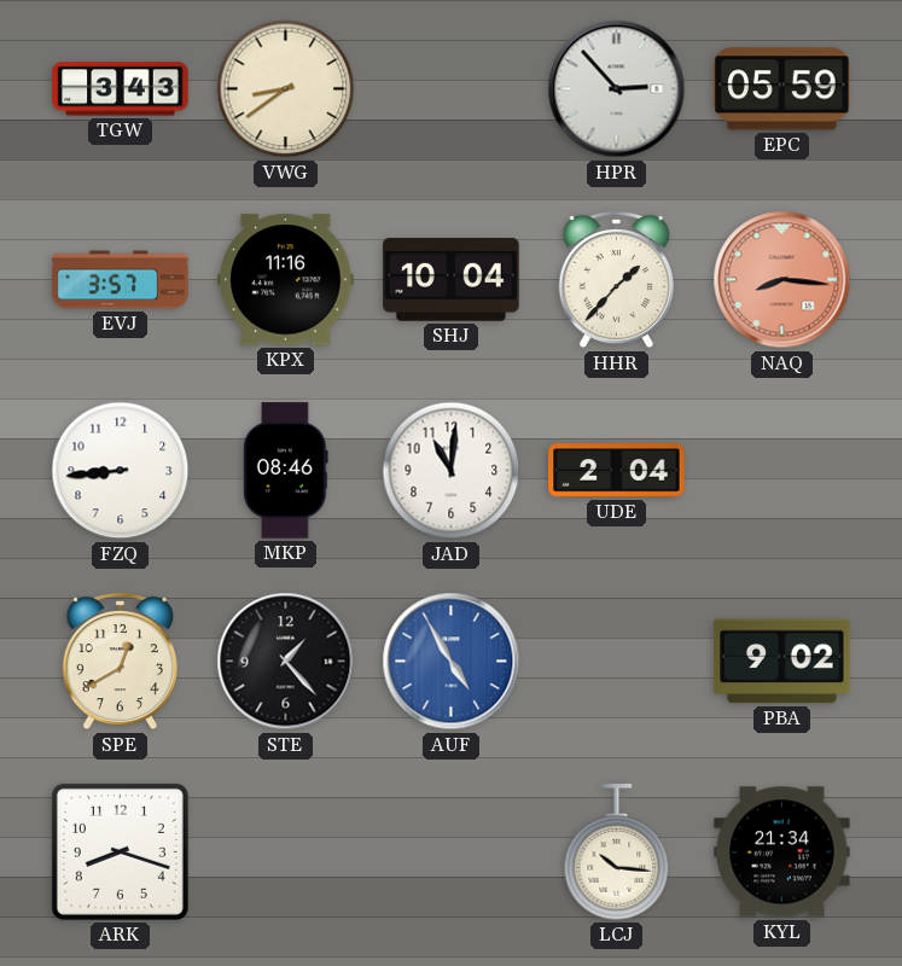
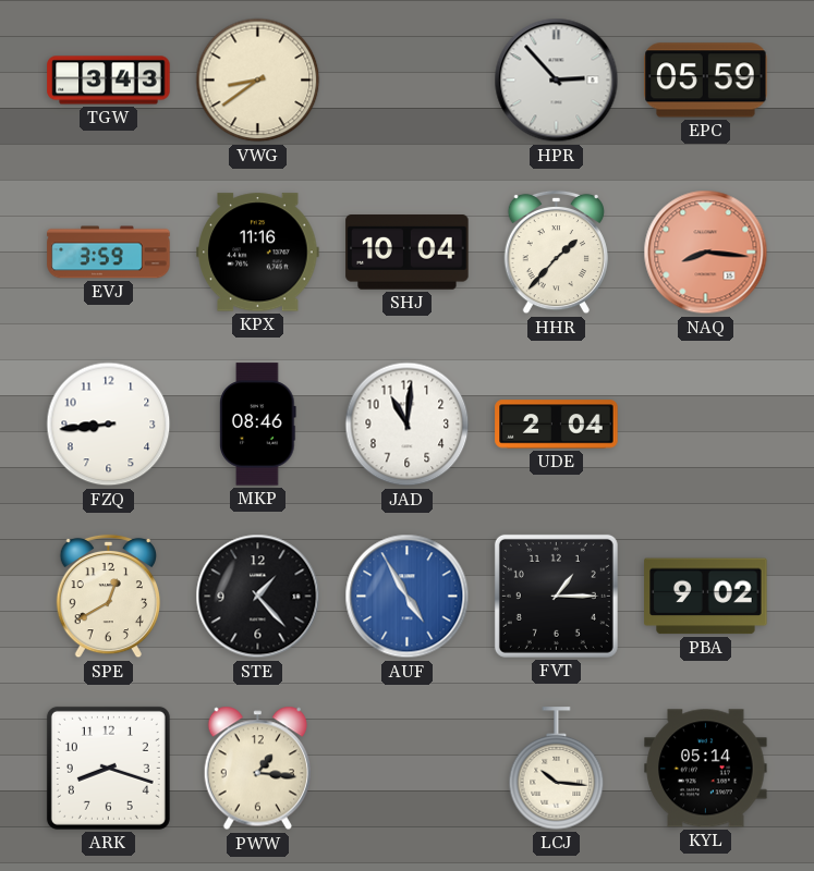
EVJ: 3:57 -> 3:59
FVT: none -> 1:15
PWW: none -> 1:16
KYL: 21:34 -> 05:14
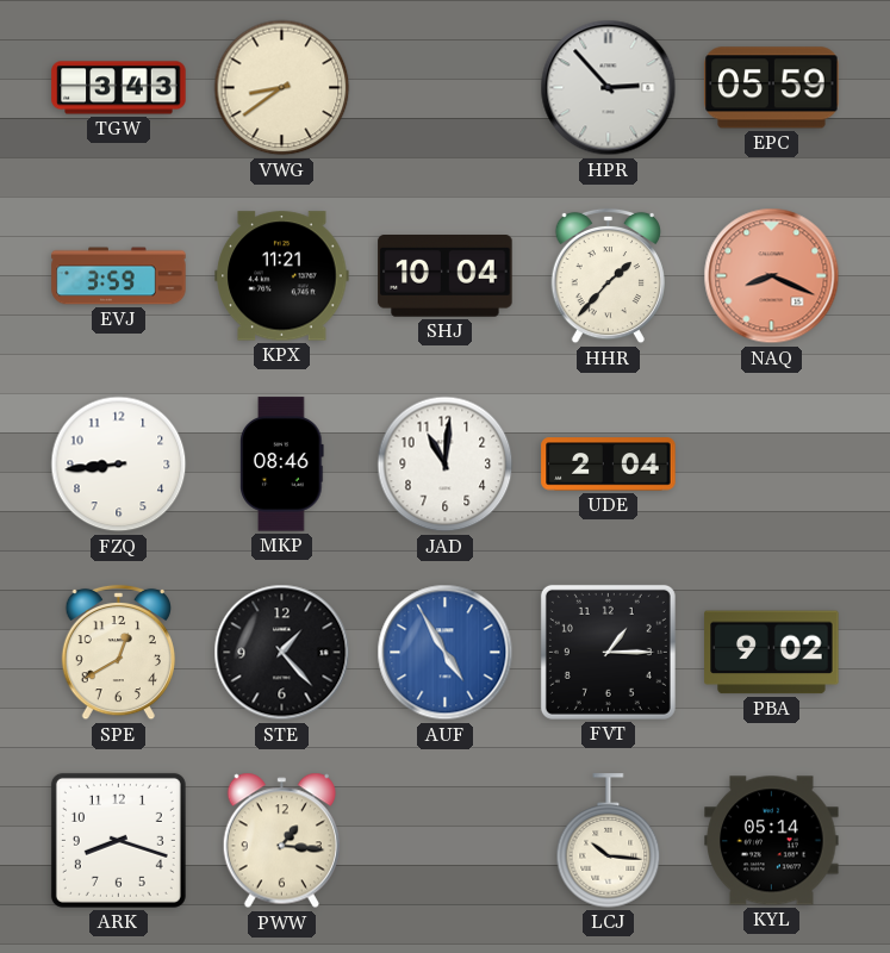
KPX: 11:16 -> 11:21
NAQ: 8:16 -> 8:19
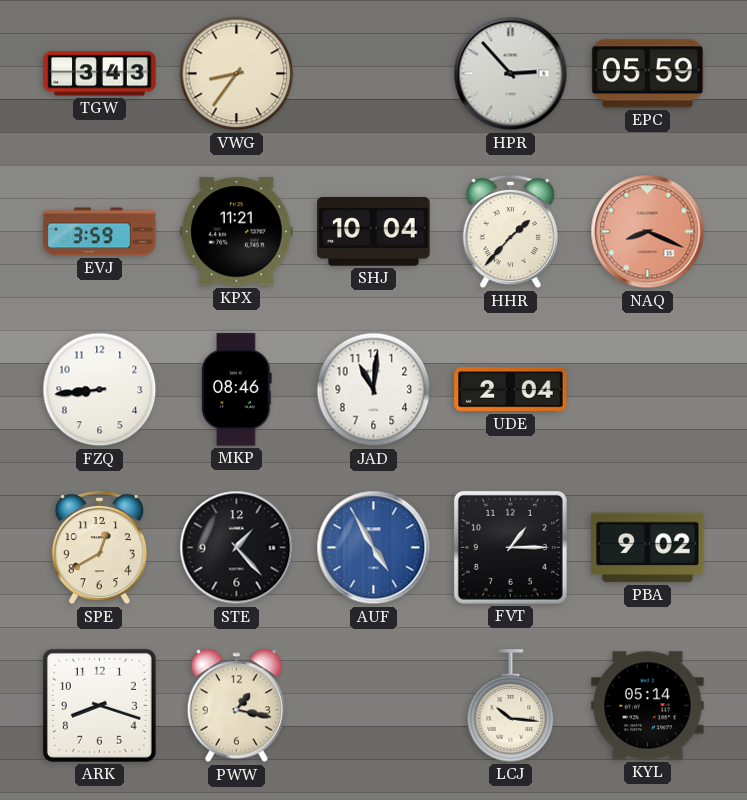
VWG: 8:39 -> 8:36
PWW: 1:16 -> 1:17
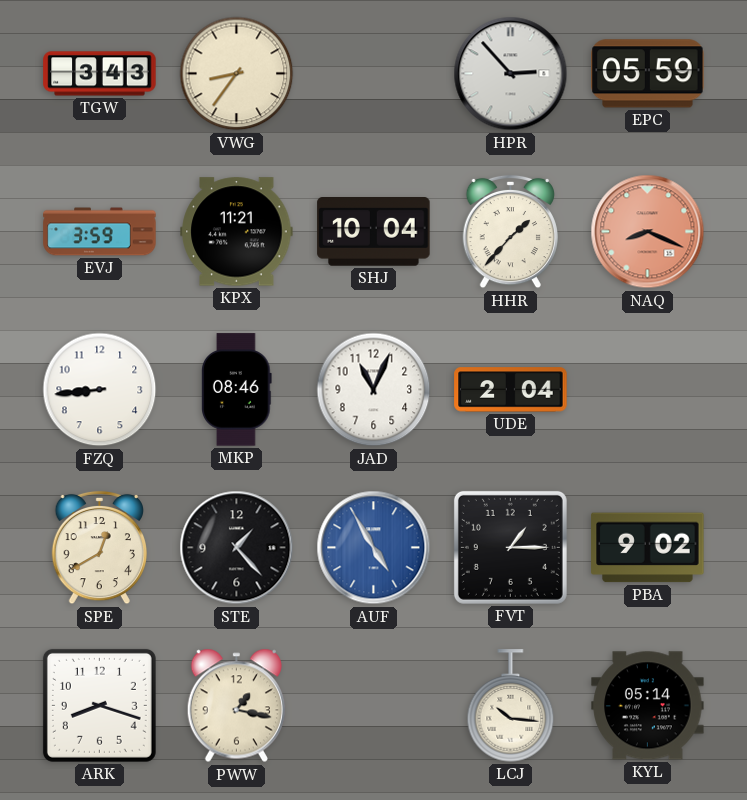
JAD: 11:01 -> 11:04
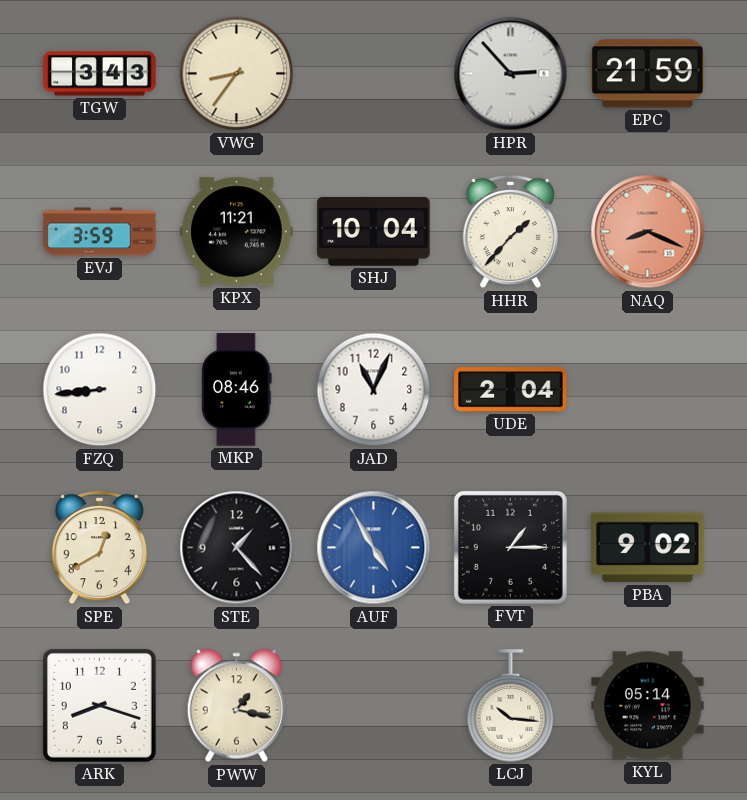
EPC: 05:59 -> 21:59
